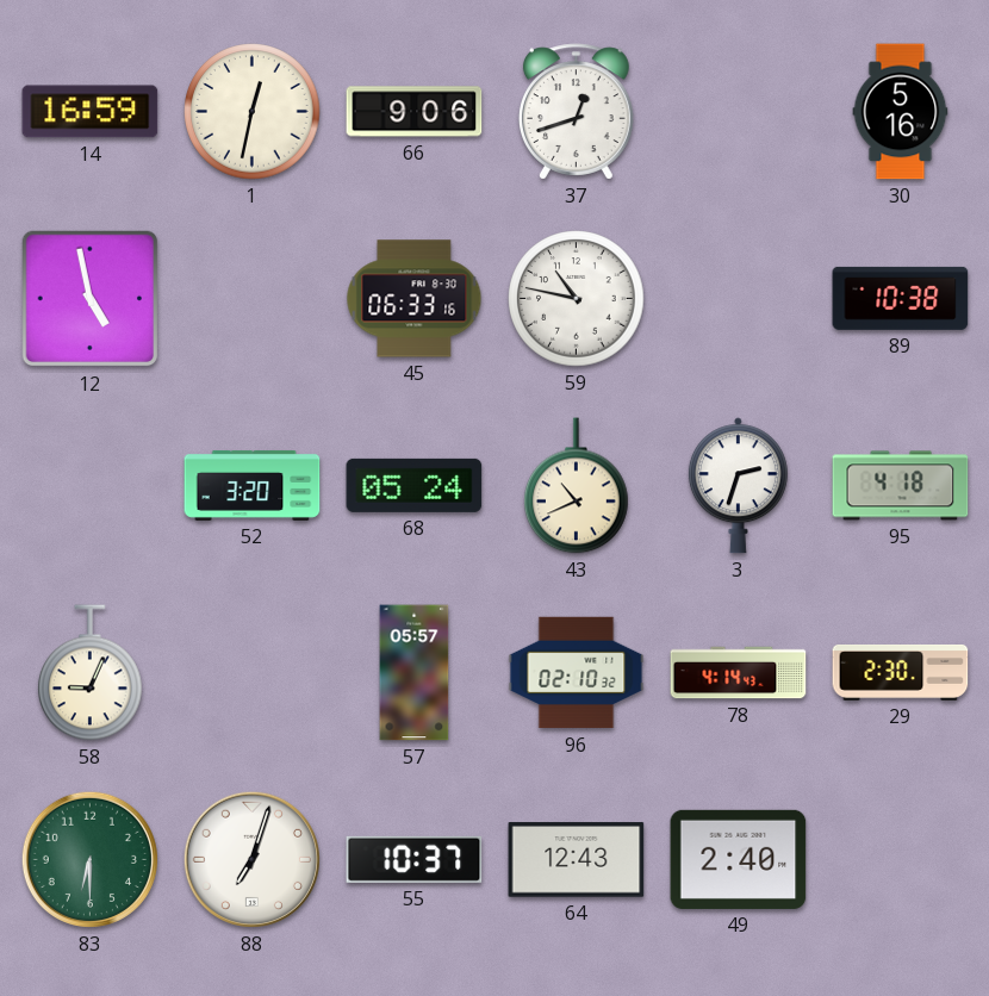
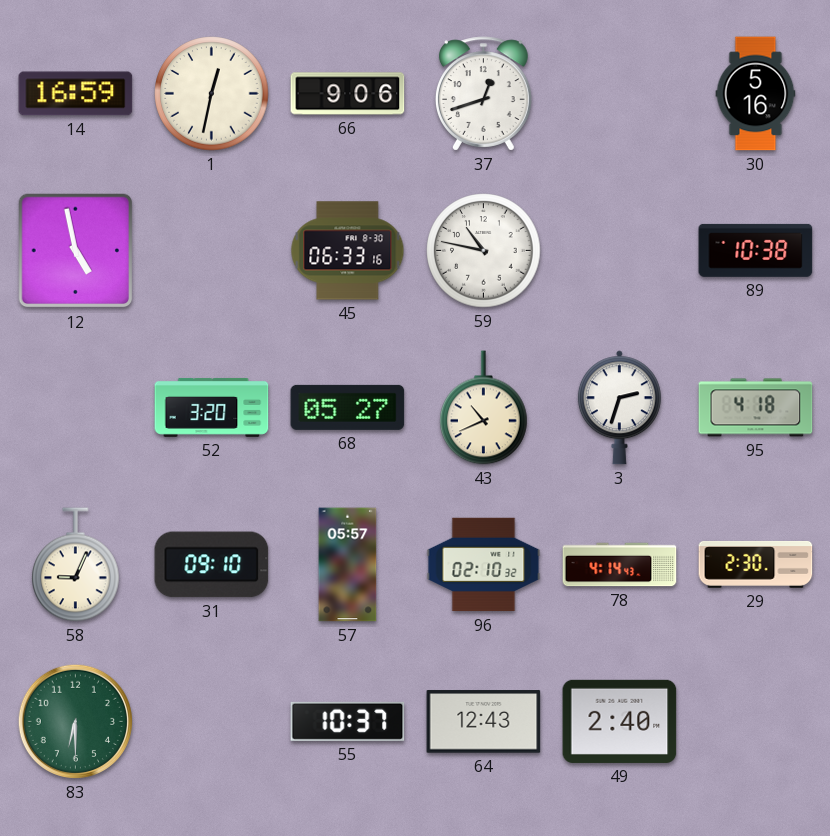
68: 05:24 -> 05:27
31: none -> 09:10
88: 7:03 -> none
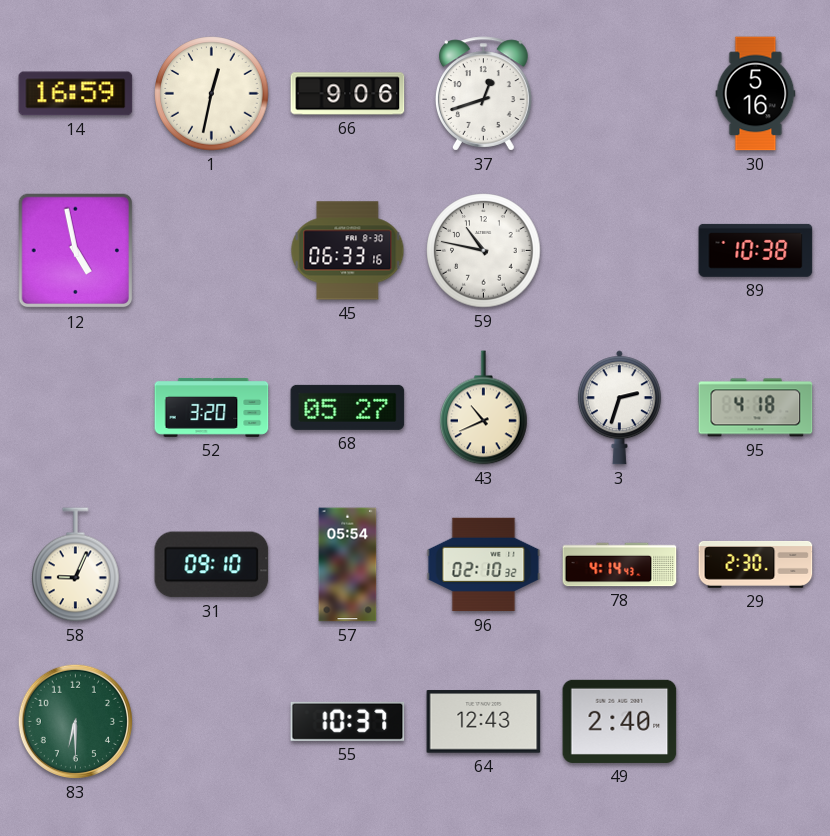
57: 05:57 -> 05:54
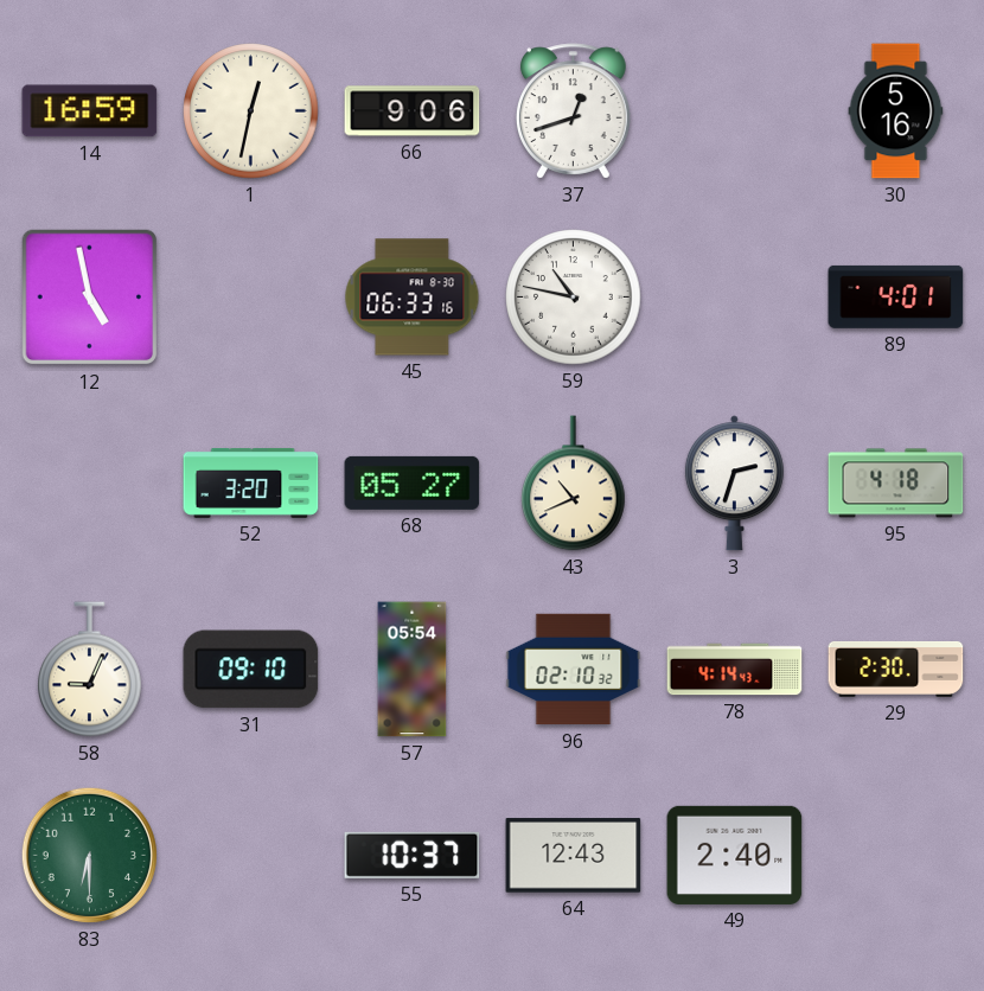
89: 10:38 -> 4:01
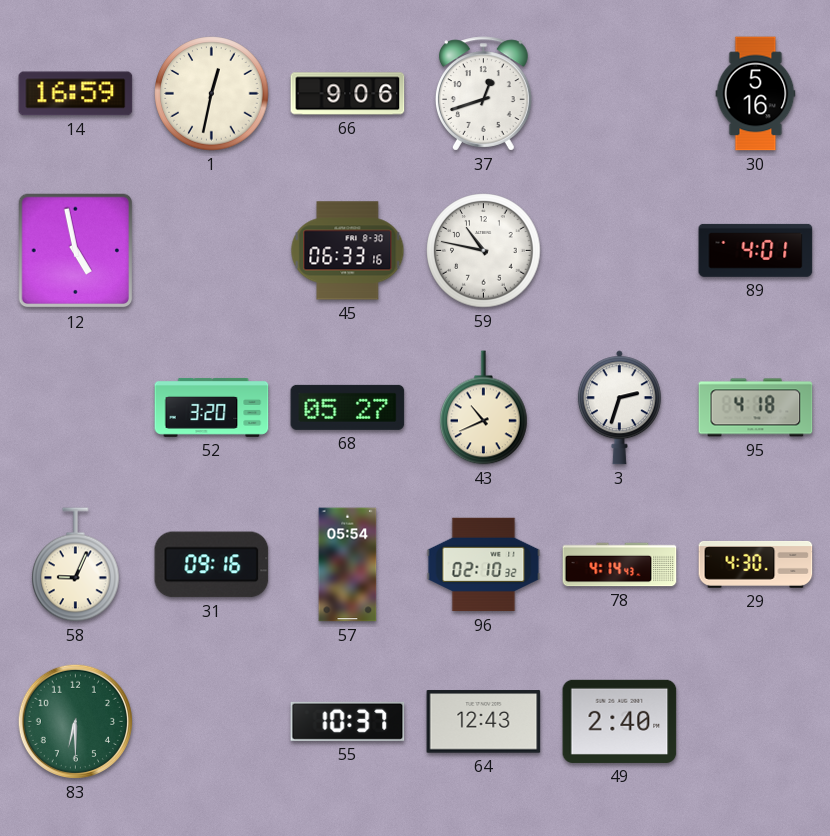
31: 09:10 -> 09:16
29: 2:30 -> 4:30
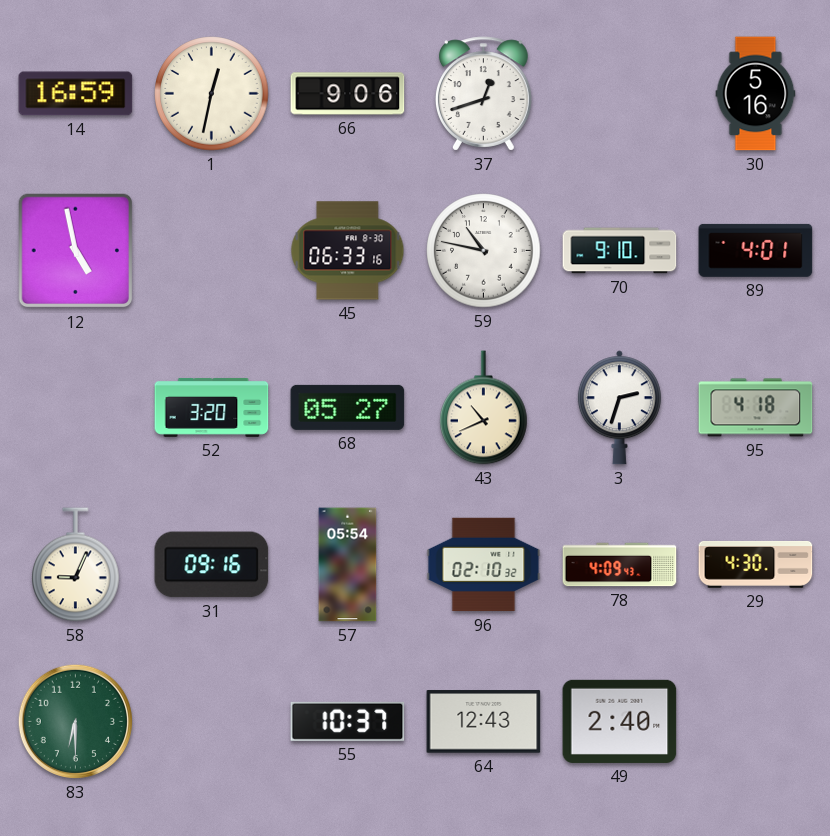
70: none -> 9:10
78: 4:14 -> 4:09
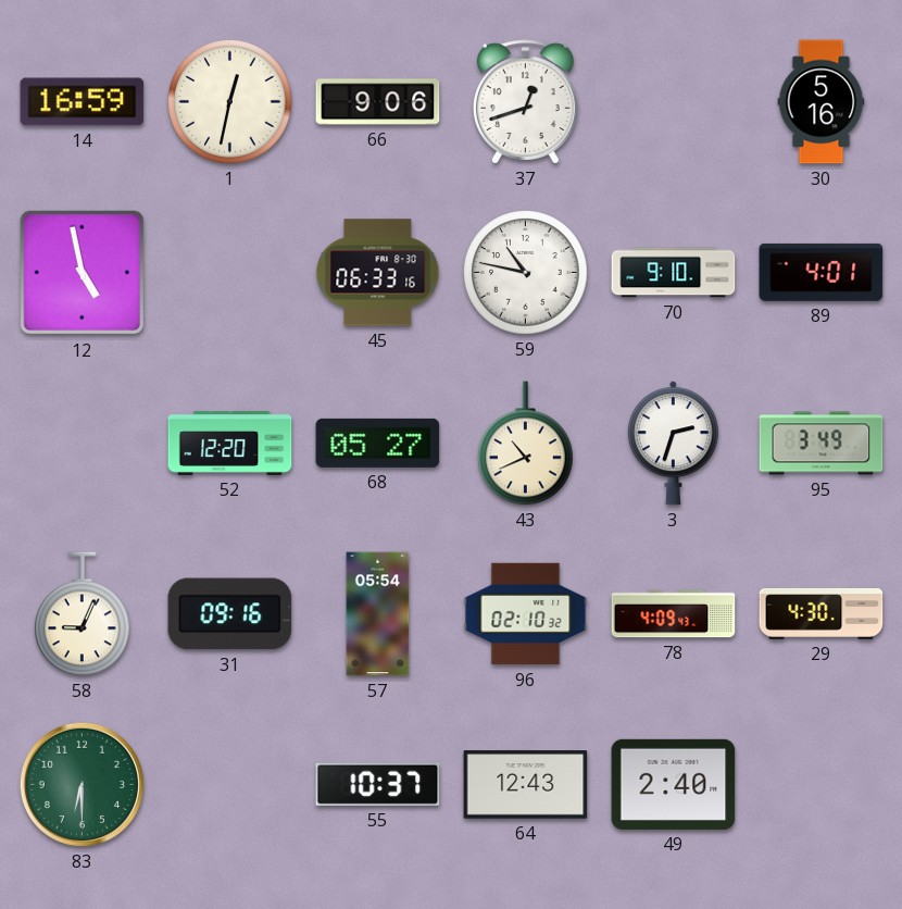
52: 3:20 -> 12:20
95: 4:18 -> 3:49
